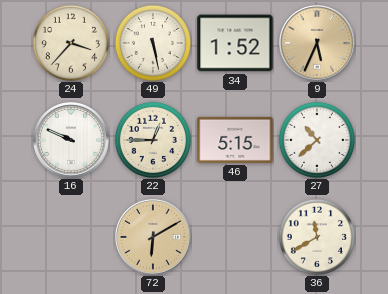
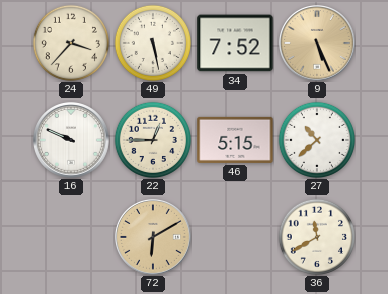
34: 1:52 -> 7:52
9: 5:34 -> 5:26
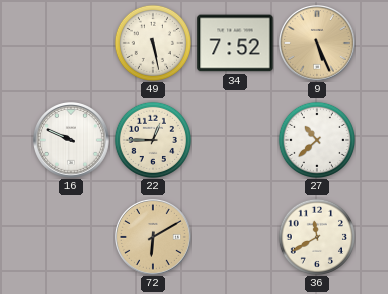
24: 3:37 -> none
46: 5:15 -> none
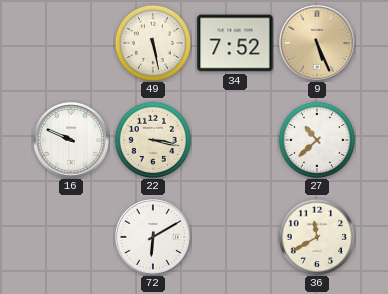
22: 12:45 -> 3:17
72 dial: champagne -> white
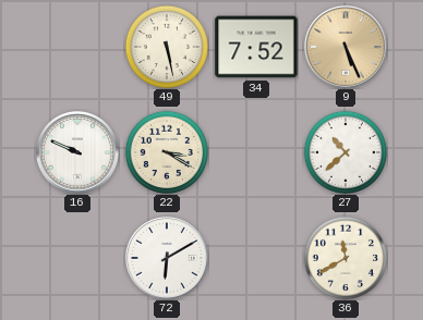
22: 3:17 -> 3:20
